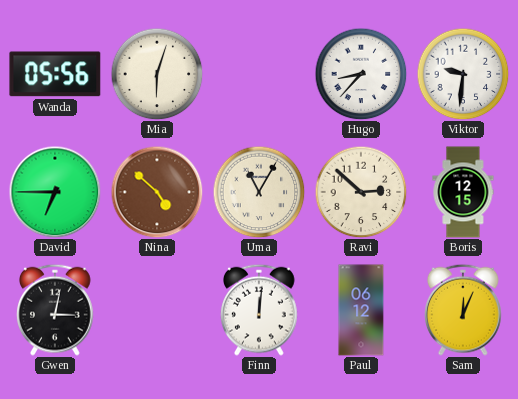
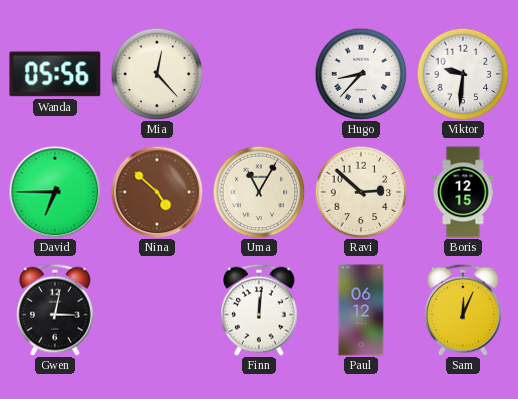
Mia: 6:03 -> 12:23
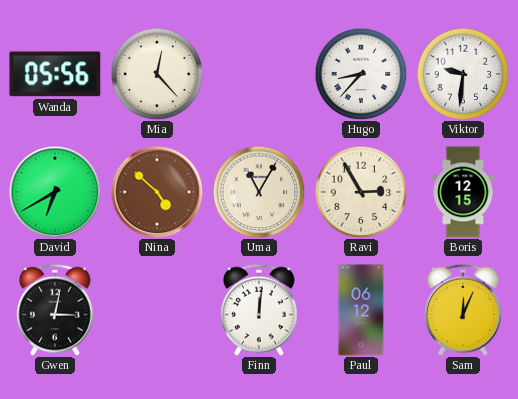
David: 6:45 -> 6:40
Ravi: 2:52 -> 2:55
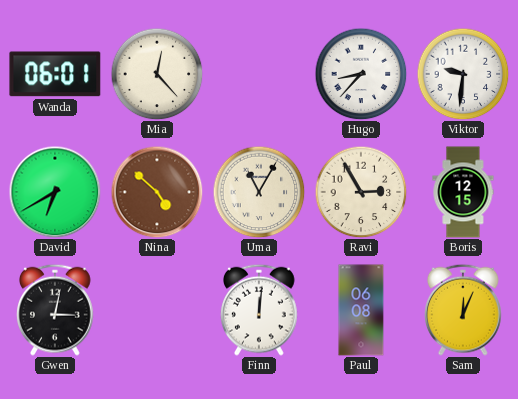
Wanda: 05:56 -> 06:01
Paul: 06:12 -> 06:08
